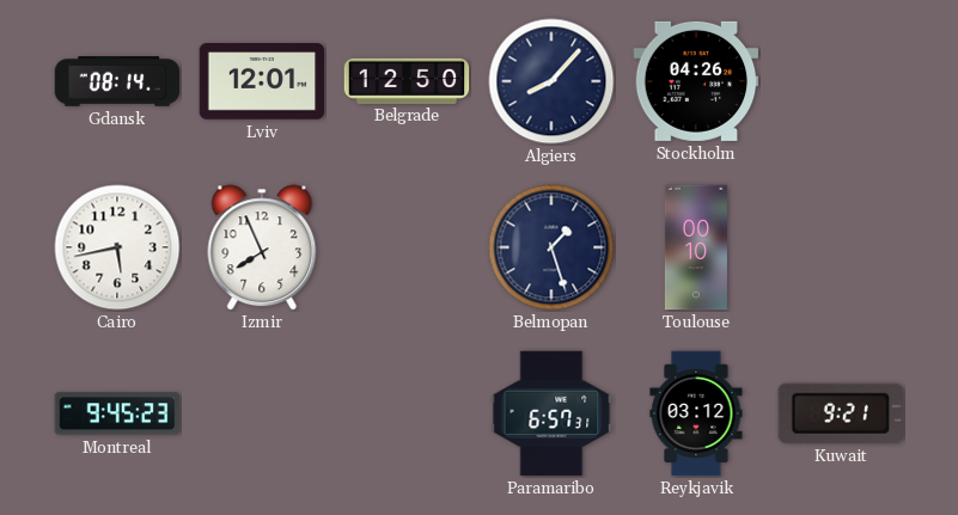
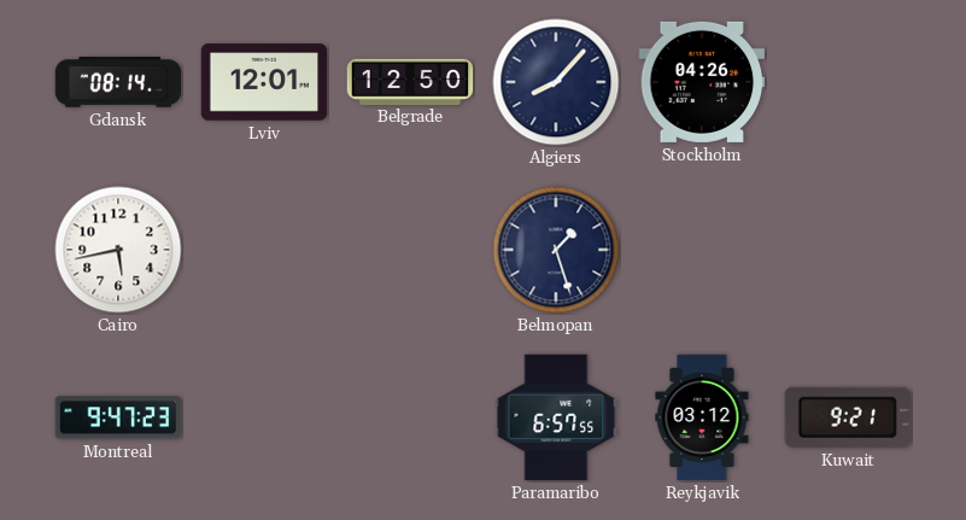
Izmir: 7:56 -> none
Toulouse: 00:10 -> none
Montreal: 9:45 -> 9:47
Paramaribo: 6:57:31 -> 6:57:55
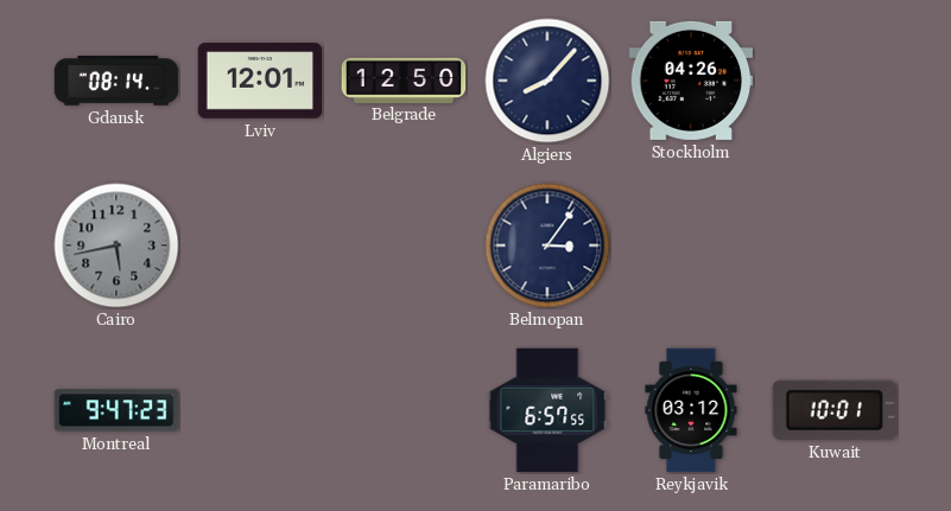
Cairo dial: white -> grey
Belmopan: 1:27 -> 3:06
Kuwait: 9:21 -> 10:01
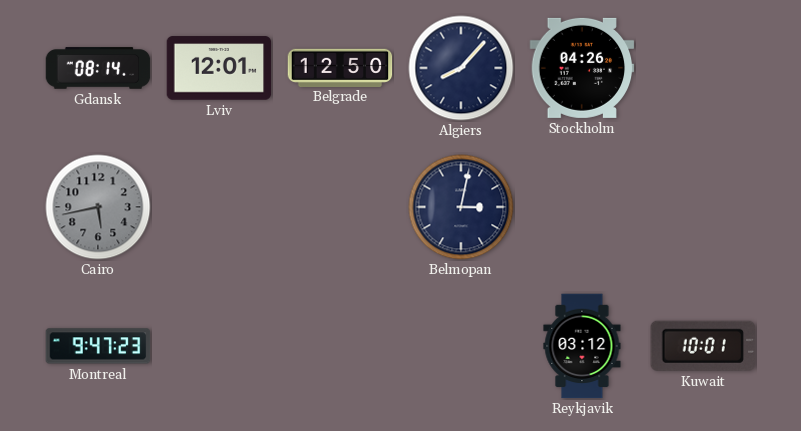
Belmopan: 3:06 -> 3:02
Paramaribo: 6:57 -> none
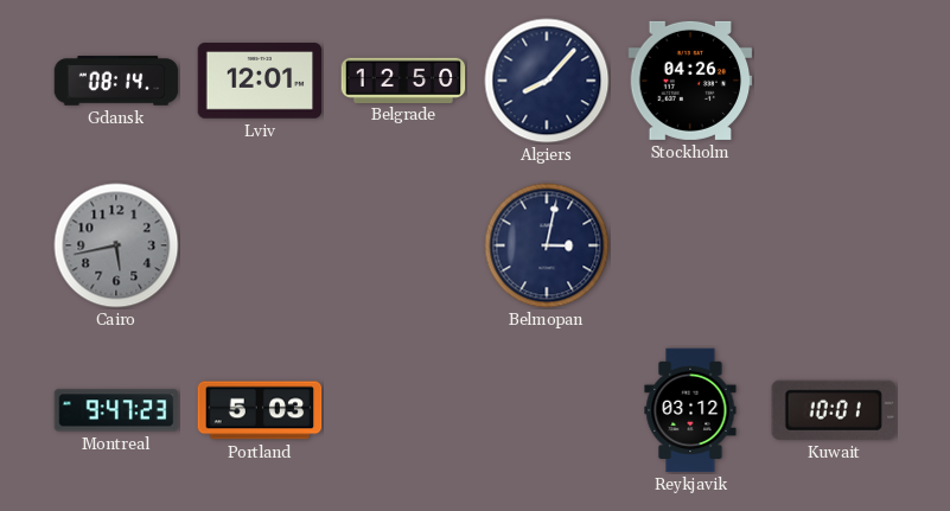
Portland: none -> 5:03
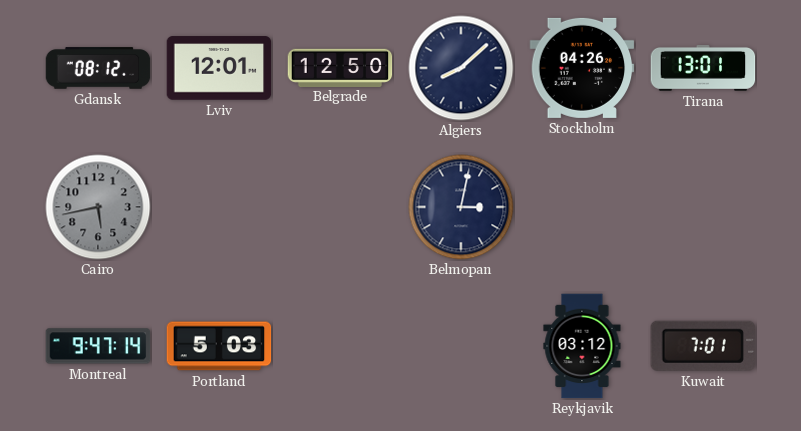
Gdansk: 08:14 -> 08:12
Algiers: 8:07 -> 8:08
Tirana: none -> 13:01
Montreal: 9:47:23 -> 9:47:14
Kuwait: 10:01 -> 7:01
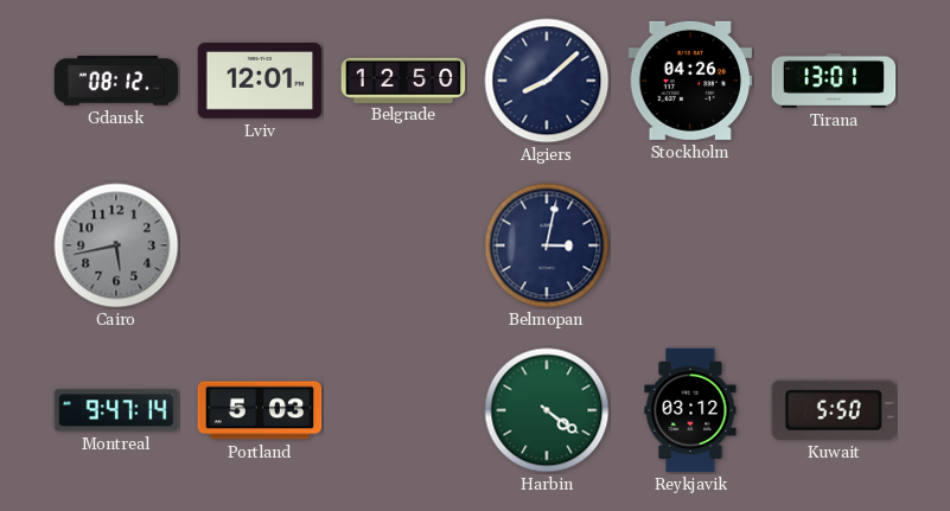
Harbin: none -> 4:21
Kuwait: 7:01 -> 5:50
